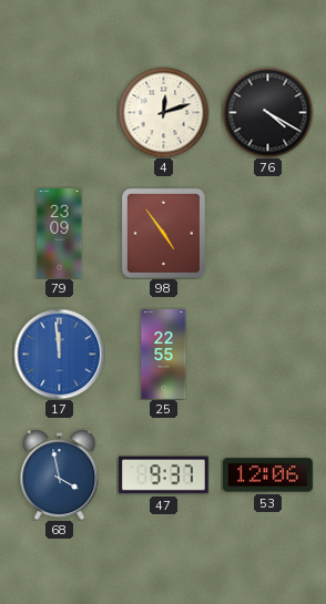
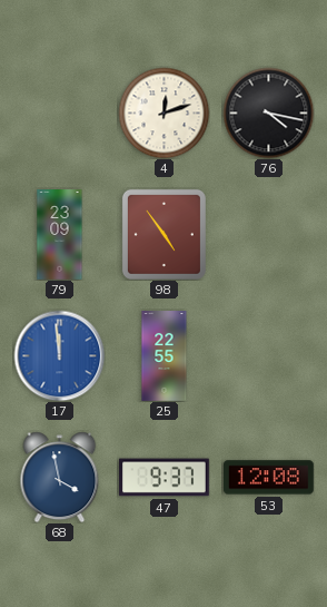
76: 4:20 -> 4:17
53: 12:06 -> 12:08
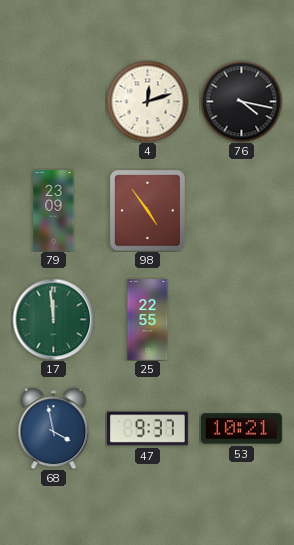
17 dial: blue -> green
53: 12:08 -> 10:21
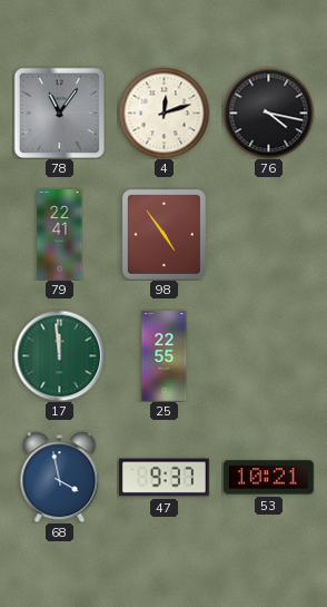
78: none -> 11:06
79: 23:09 -> 22:41
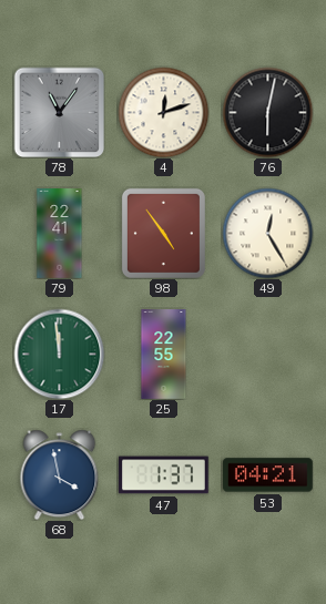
76: 4:17 -> 6:02
49: none -> 12:25
47: 9:37 -> 1:37
53: 10:21 -> 04:21
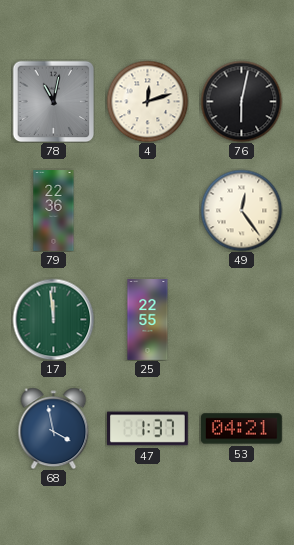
78: 11:06 -> 11:02
79: 22:41 -> 22:36
98: 4:54 -> none
49: 12:25 -> 12:24
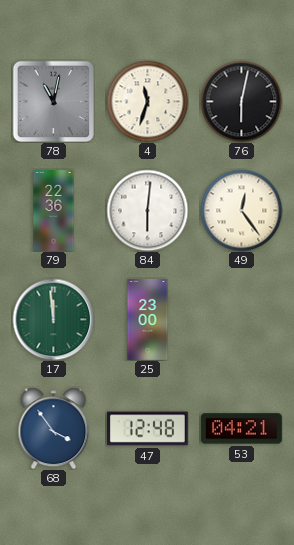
4: 12:12 -> 11:33
84: none -> 6:01
25: 22:55 -> 23:00
68: 3:58 -> 3:54
47: 1:37 -> 12:48
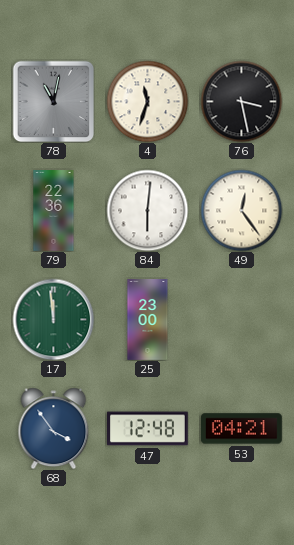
76: 6:02 -> 3:28
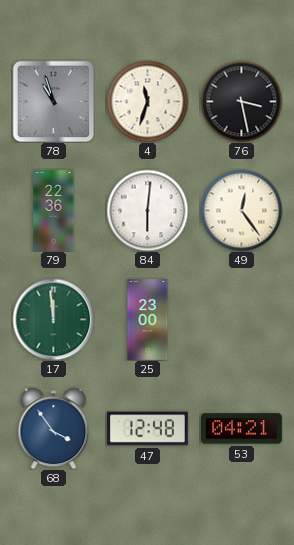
78: 11:02 -> 10:57
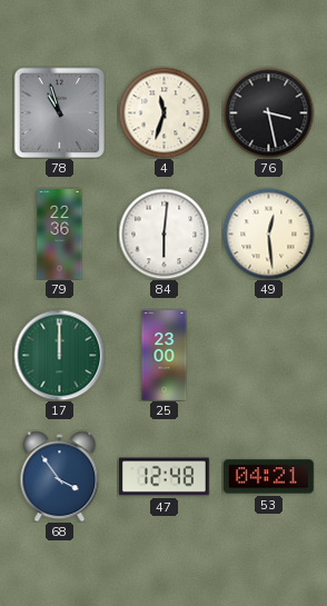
49: 12:24 -> 12:29
17: 11:59 -> 12:00
